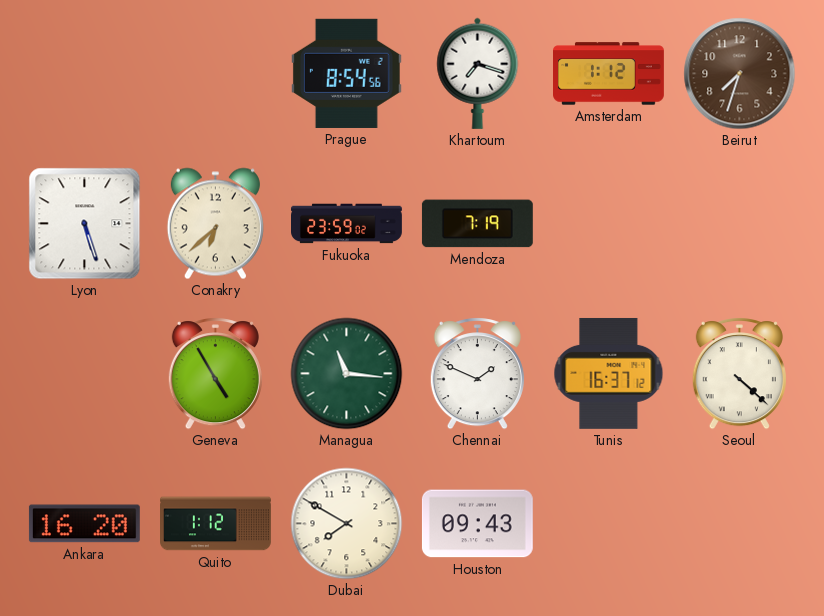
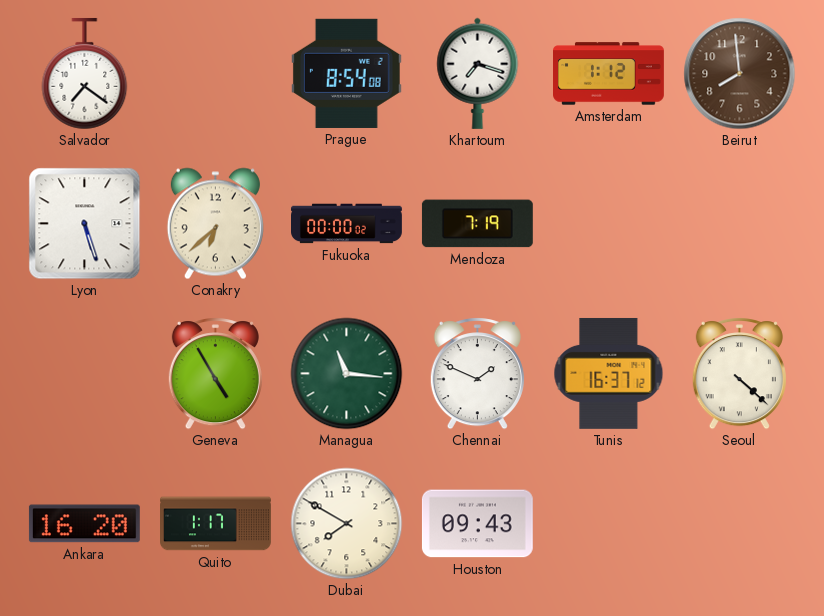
Salvador: none -> 7:21
Prague: 8:54:56 -> 8:54:08
Beirut: 7:33 -> 7:59
Fukuoka: 23:59 -> 00:00
Quito: 1:12 -> 1:17
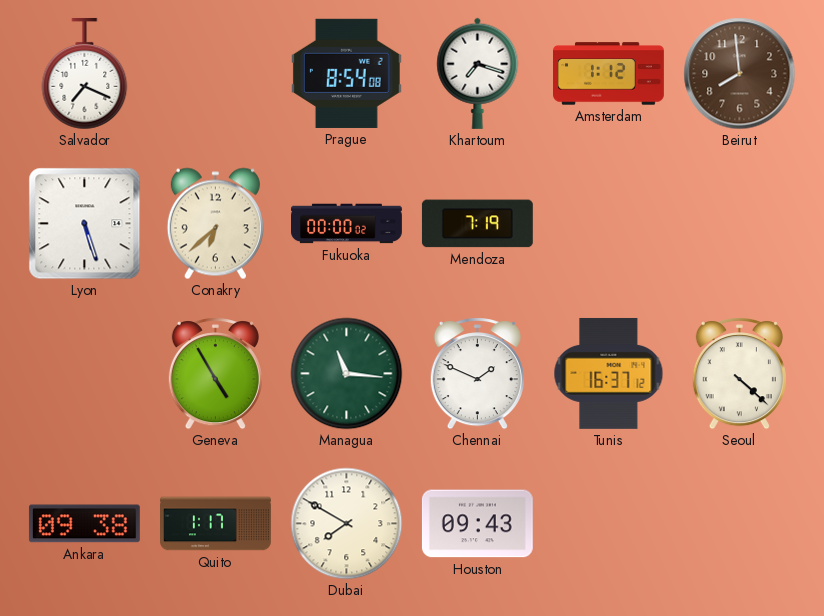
Salvador: 7:21 -> 7:19
Ankara: 16:20 -> 09:38
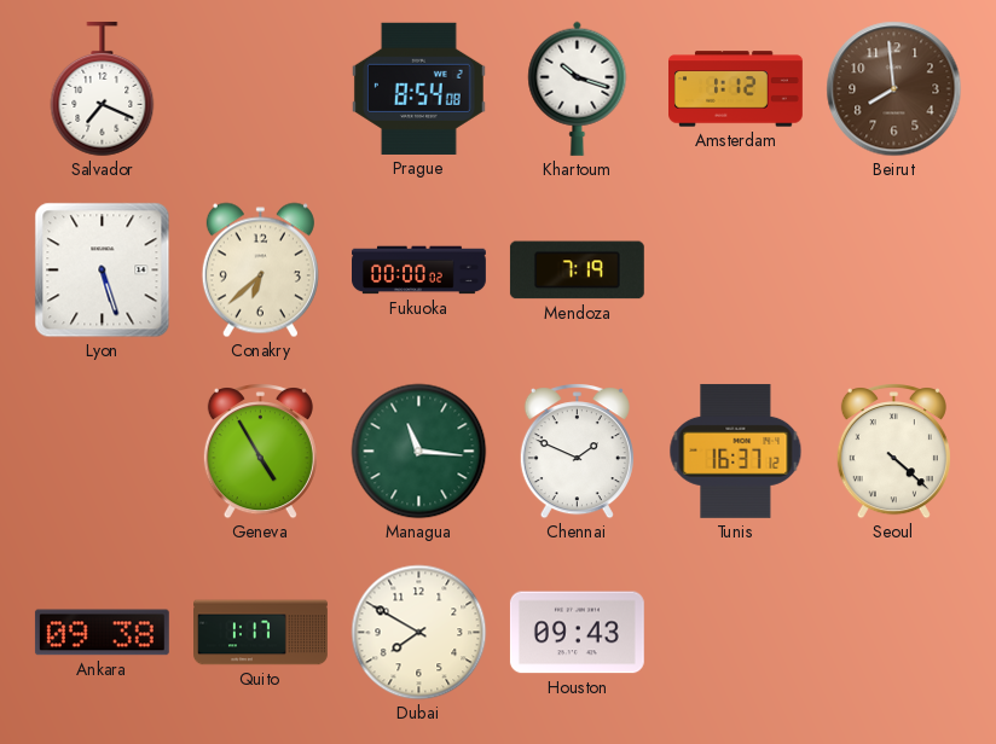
Khartoum: 7:18 -> 10:18
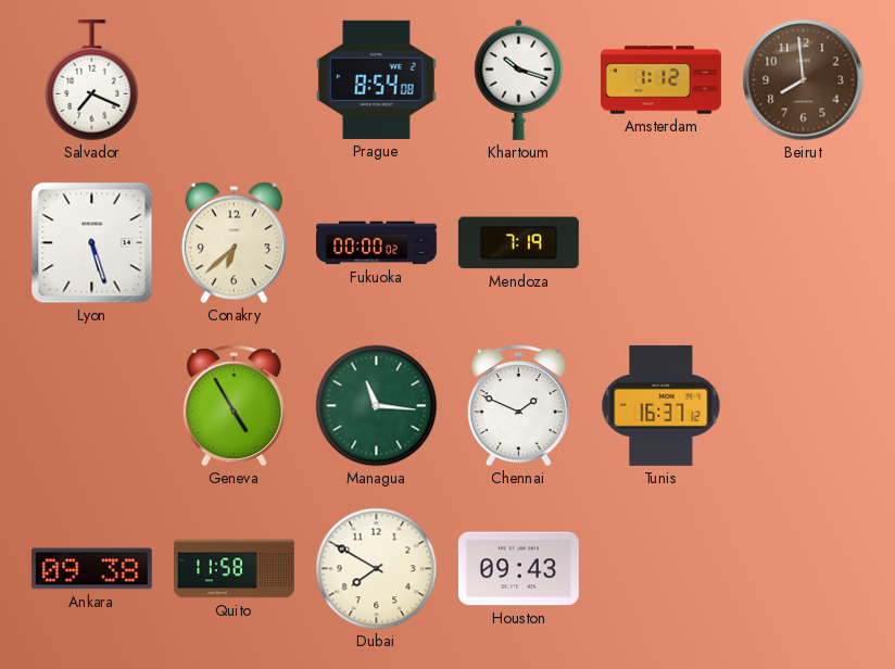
Seoul: 4:22 -> none
Quito: 1:17 -> 11:58
